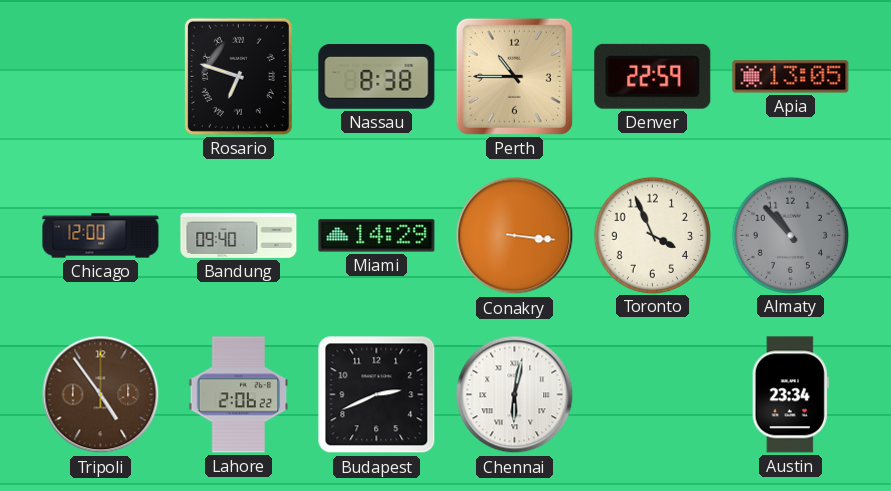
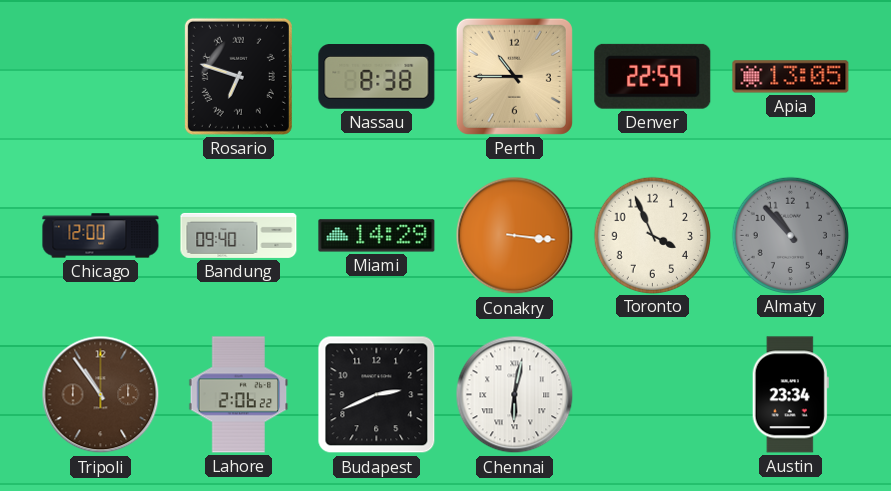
Tripoli: 4:54 -> 10:54
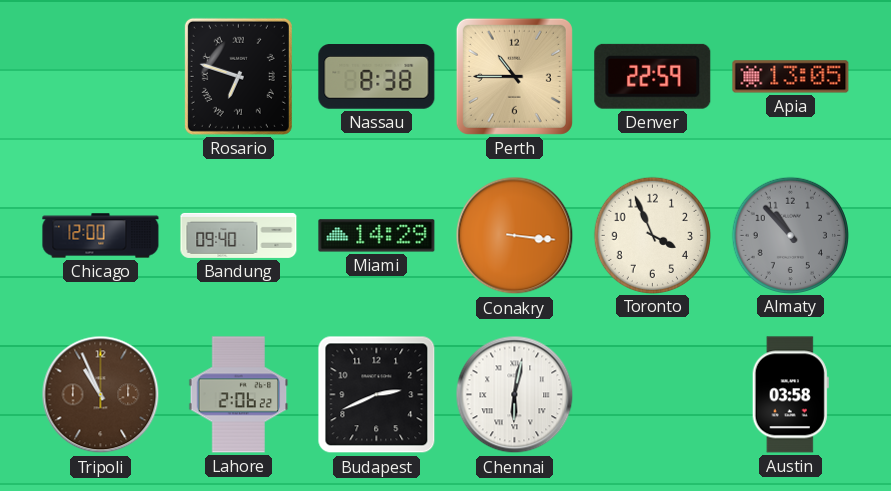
Tripoli: 10:54 -> 10:56
Austin: 23:34 -> 03:58
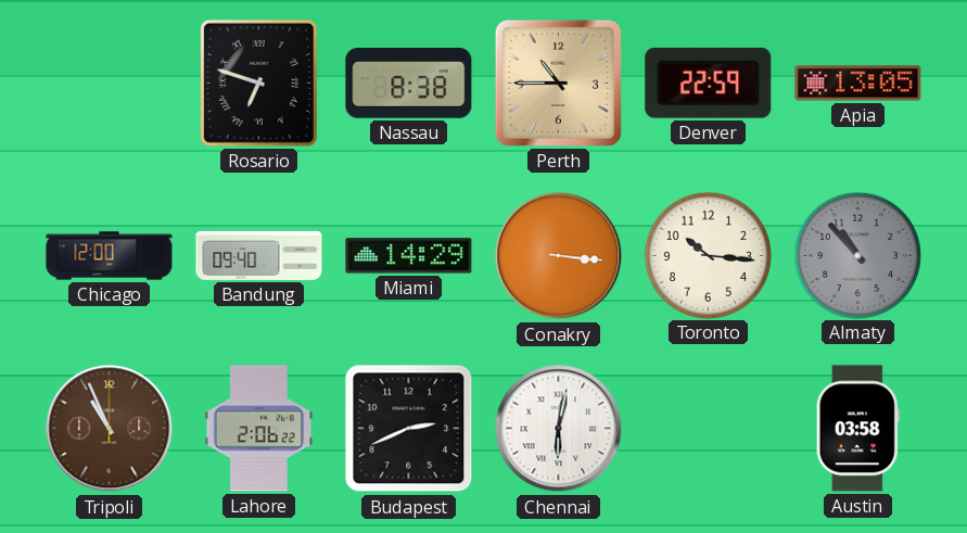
Toronto: 3:56 -> 10:16
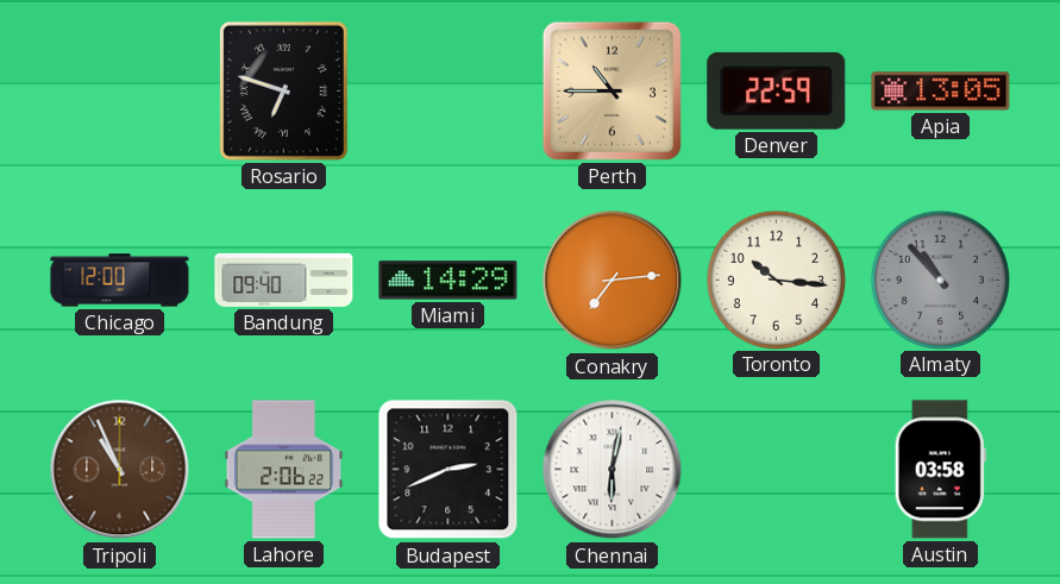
Nassau: 8:38 -> none
Conakry: 3:16 -> 7:14
